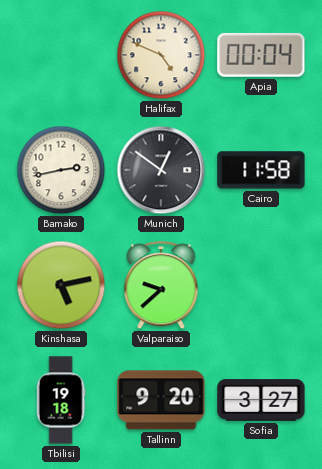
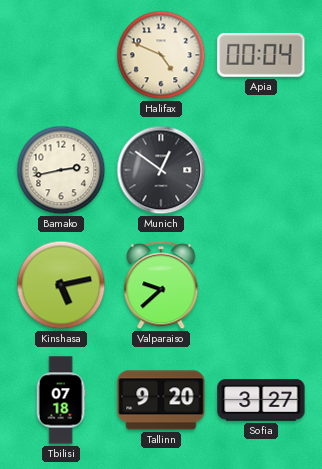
Cairo: 11:58 -> none
Tbilisi: 19:18 -> 07:18
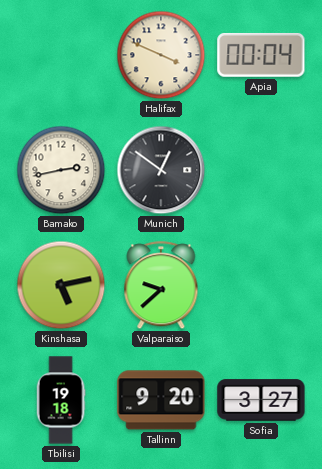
Halifax: 4:49 -> 3:49
Tbilisi: 07:18 -> 19:18
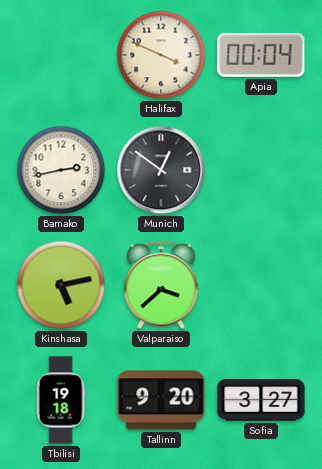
Valparaiso: 9:38 -> 3:38
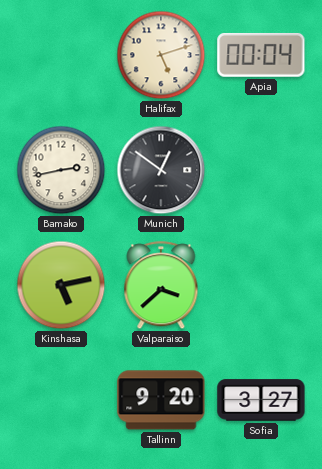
Halifax: 3:49 -> 5:12
Tbilisi: 19:18 -> none
